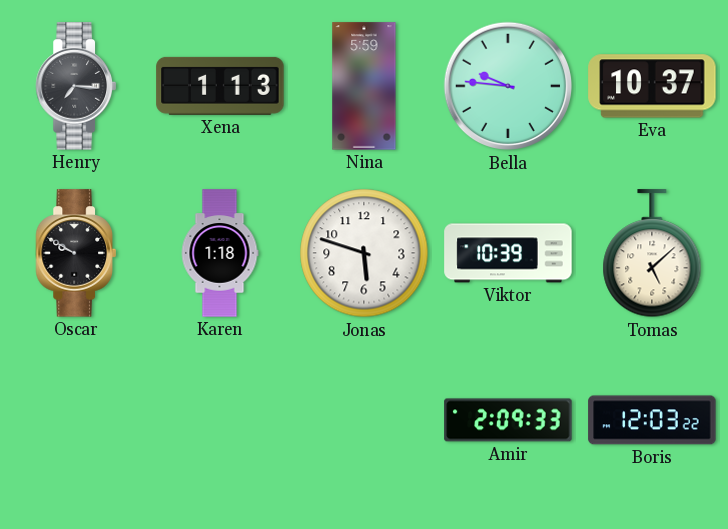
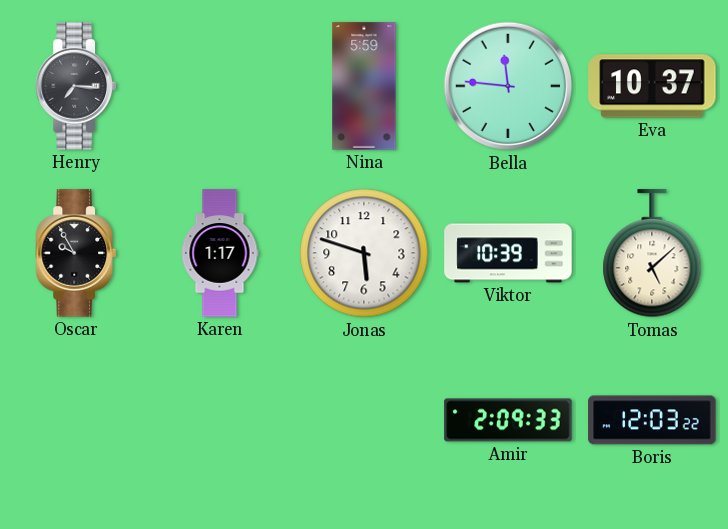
Xena: 1:13 -> none
Bella: 9:46 -> 11:46
Oscar: 9:50 -> 9:55
Karen: 1:18 -> 1:17
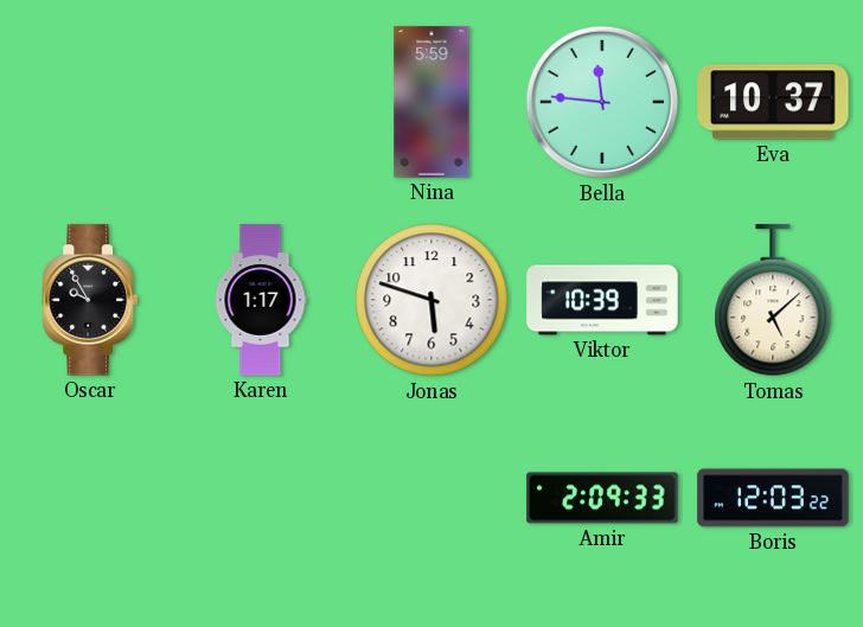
Henry: 7:16 -> none
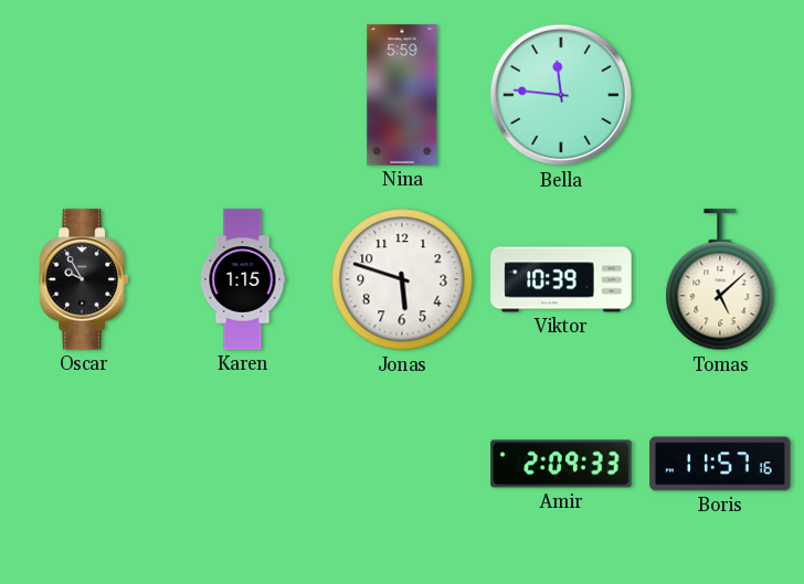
Eva: 10:37 -> none
Karen: 1:17 -> 1:15
Boris: 12:03 -> 11:57
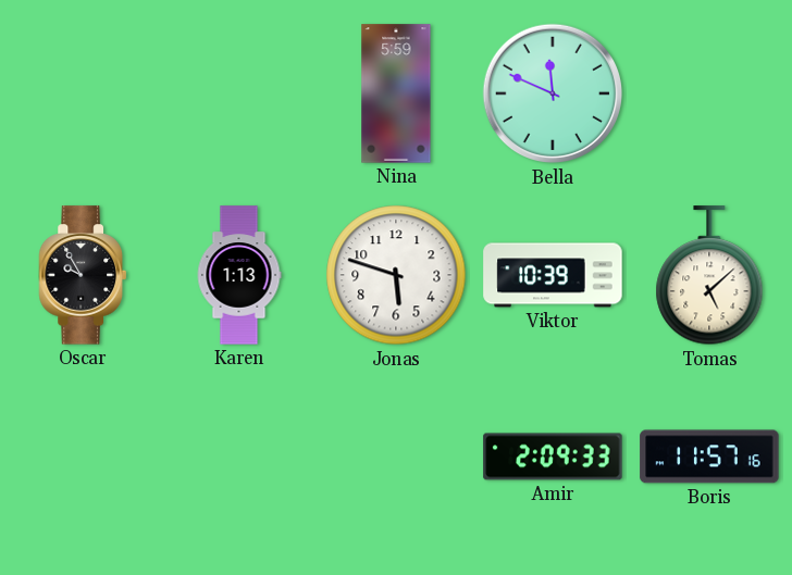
Bella: 11:46 -> 11:49
Karen: 1:15 -> 1:13
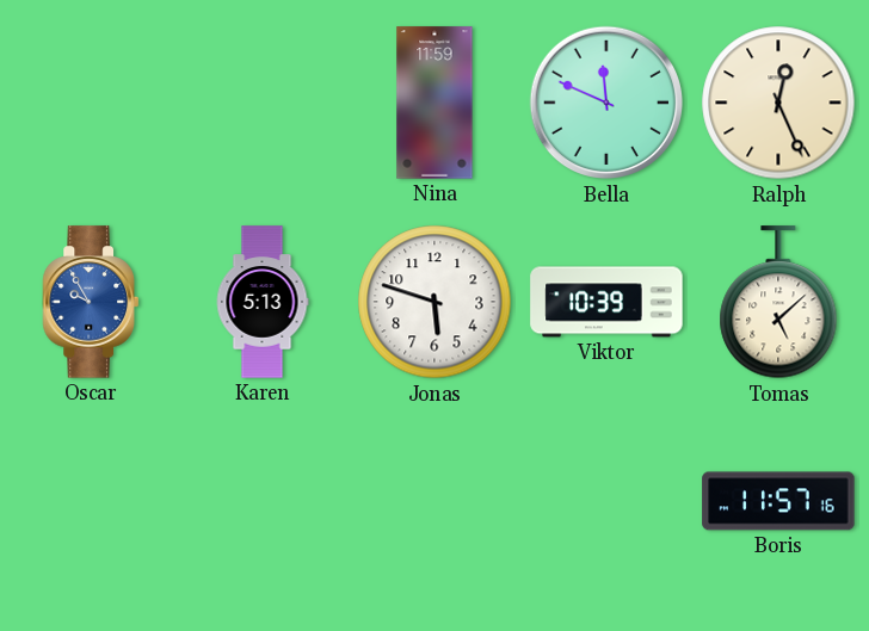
Nina: 5:59 -> 11:59
Ralph: none -> 12:26
Oscar dial: black -> blue
Karen: 1:13 -> 5:13
Amir: 2:09 -> none
